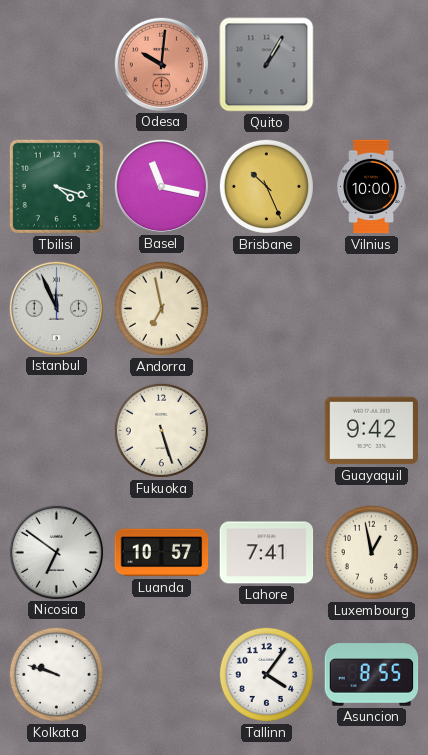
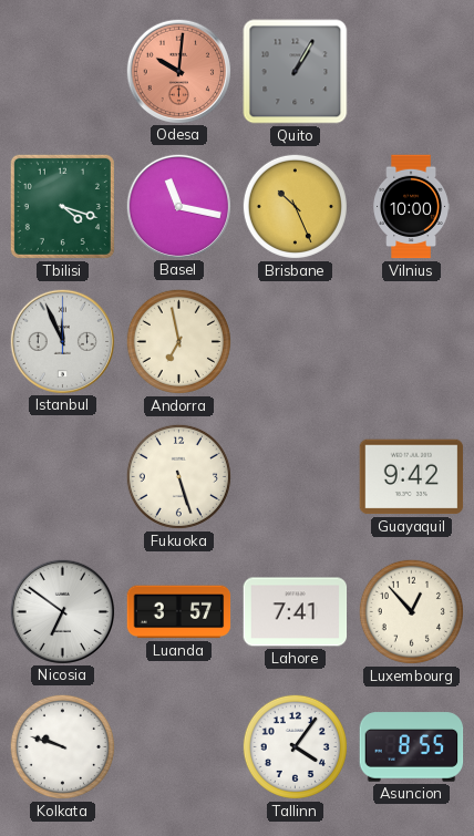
Luanda: 10:57 -> 3:57
Luxembourg: 12:58 -> 12:53
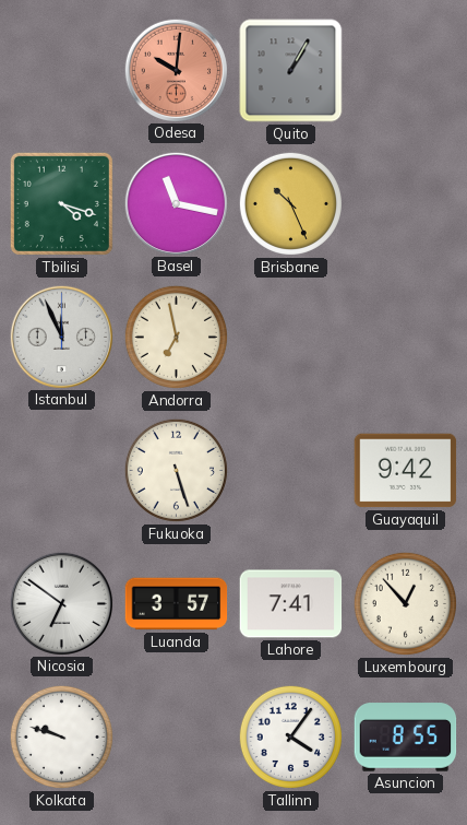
Vilnius: 10:00 -> none
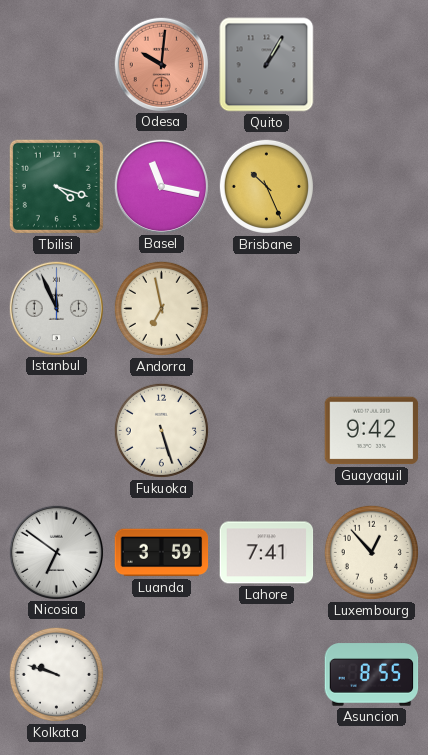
Luanda: 3:57 -> 3:59
Tallinn: 4:06 -> none
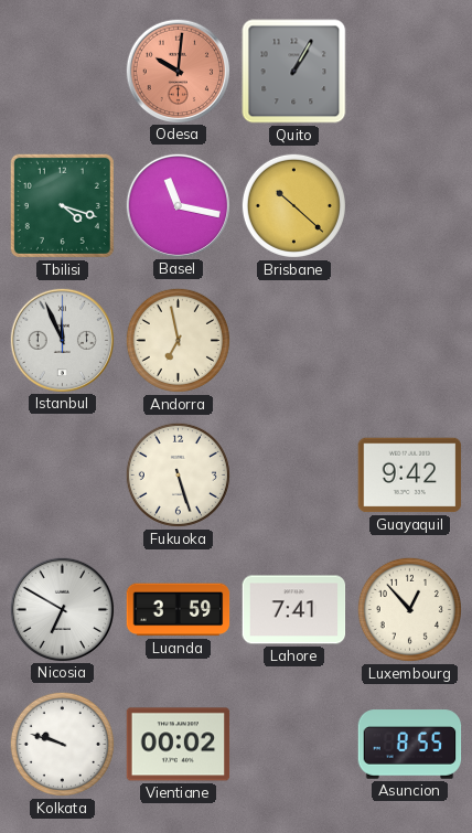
Brisbane: 10:26 -> 10:22
Nicosia: 6:51 -> 6:50
Vientiane: none -> 00:02
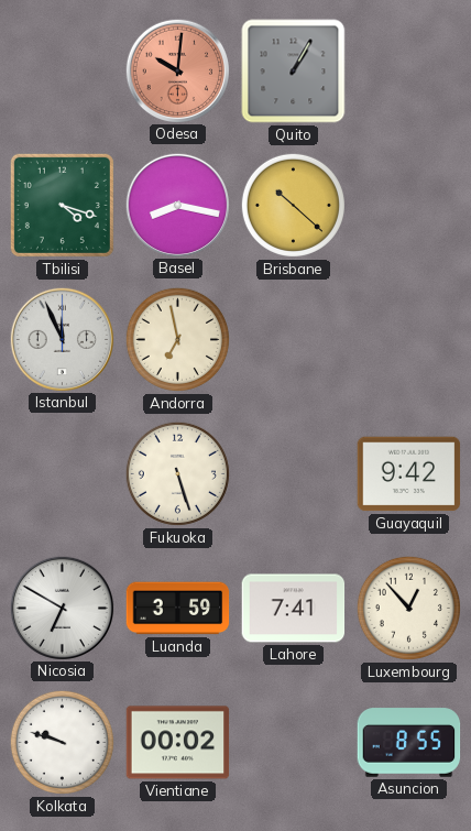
Basel: 11:17 -> 8:17
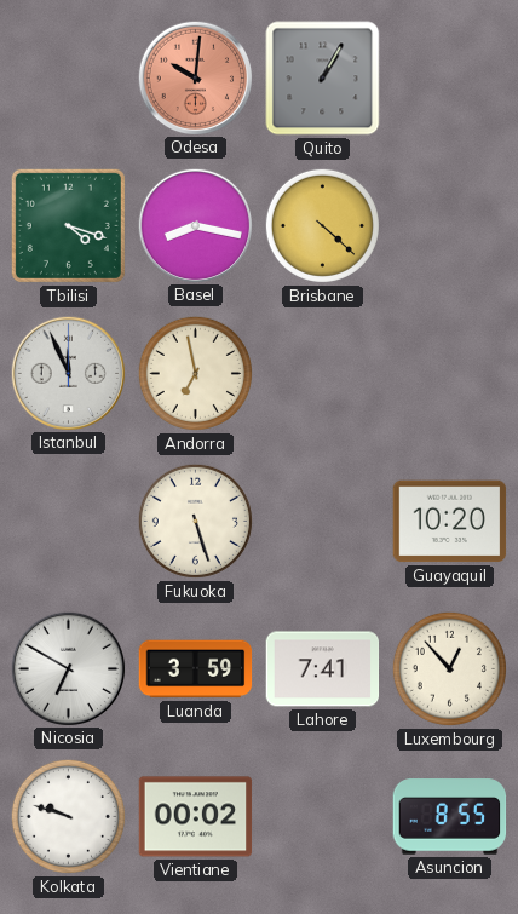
Brisbane: 10:22 -> 4:22
Guayaquil: 9:42 -> 10:20
